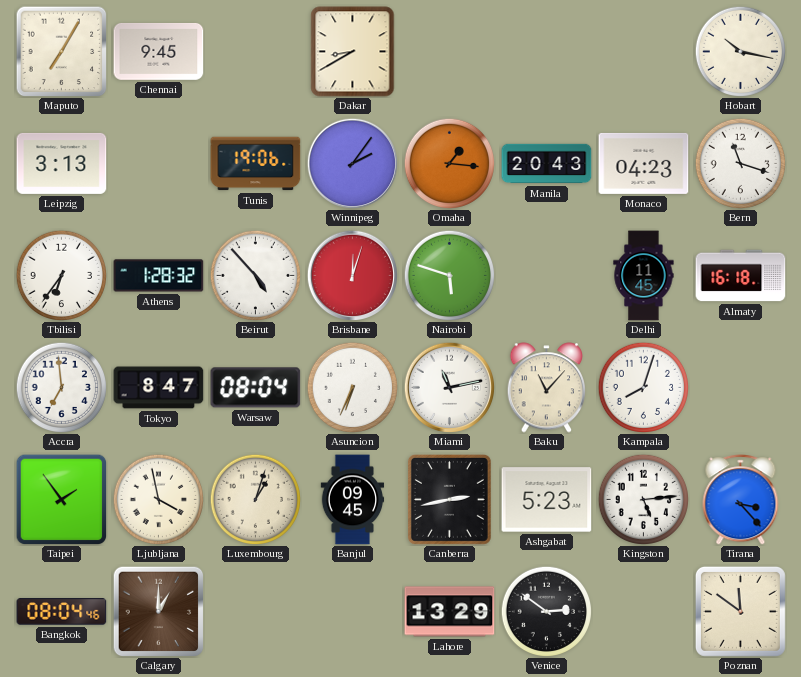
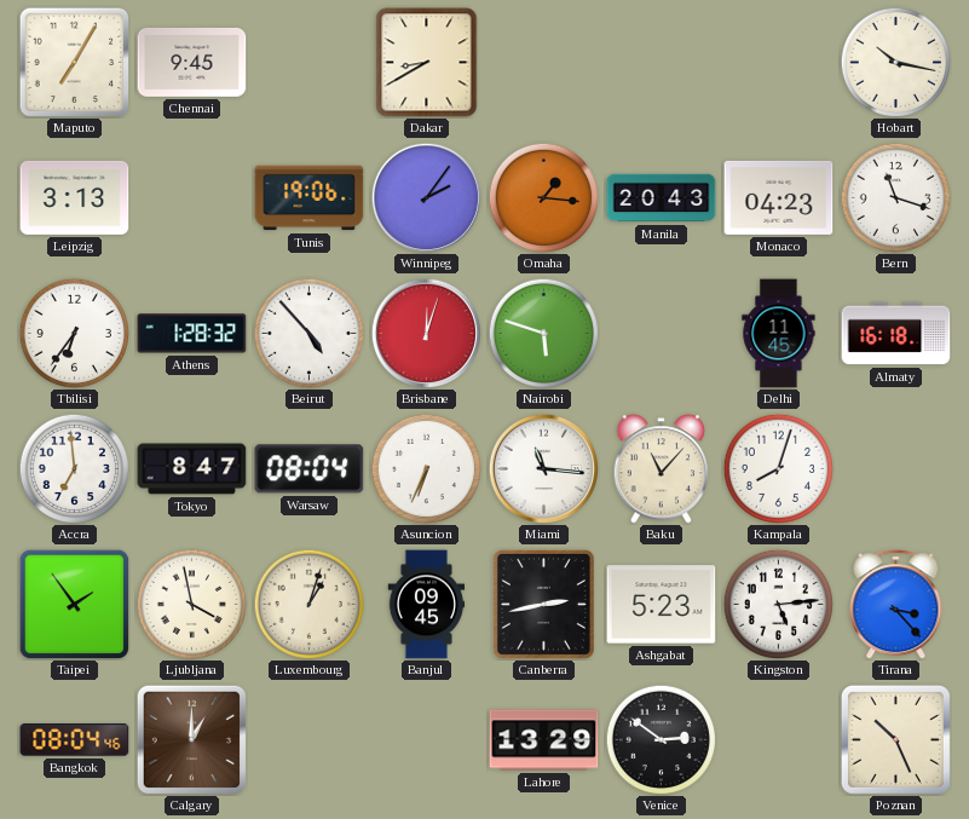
Miami: 11:13 -> 11:16
Poznan: 11:51 -> 10:26
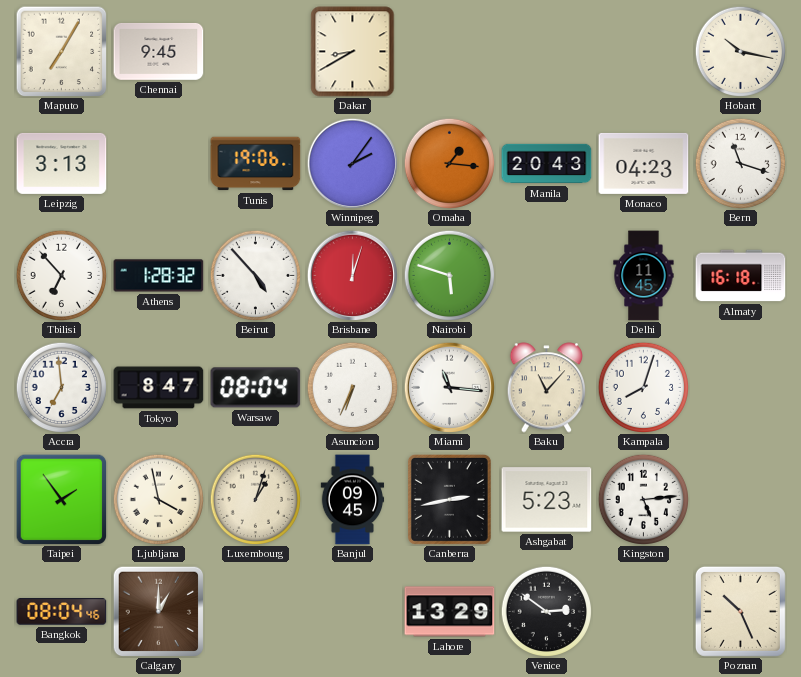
Tbilisi: 6:36 -> 6:53
Tirana: 3:23 -> none
